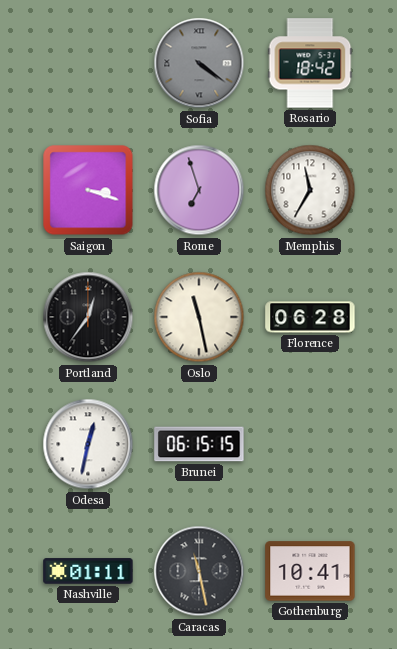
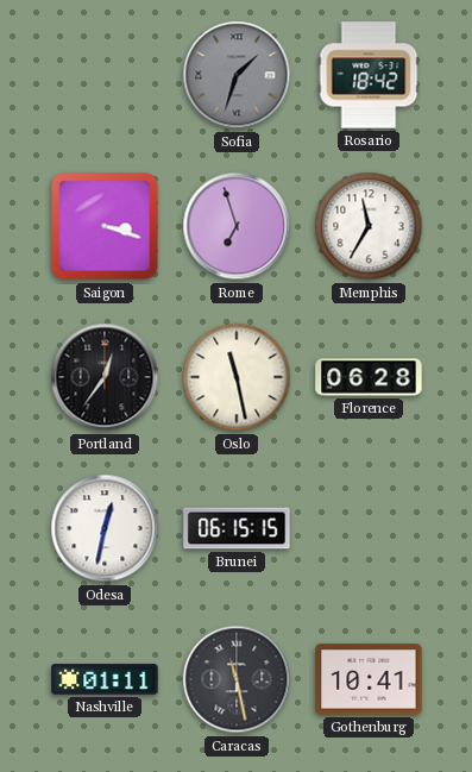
Sofia: 4:21 -> 1:33
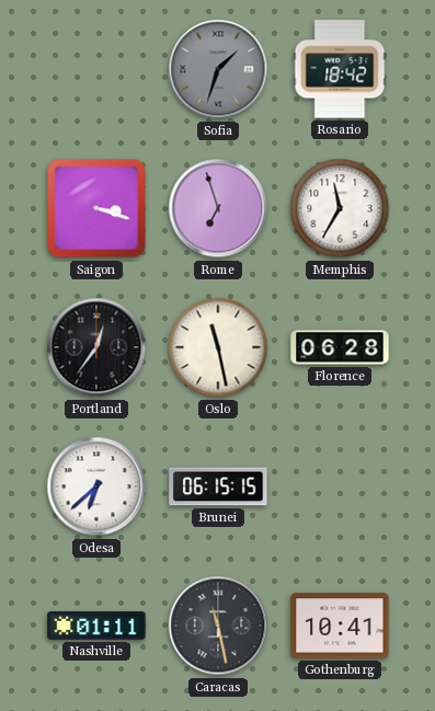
Odesa: 12:32 -> 6:38
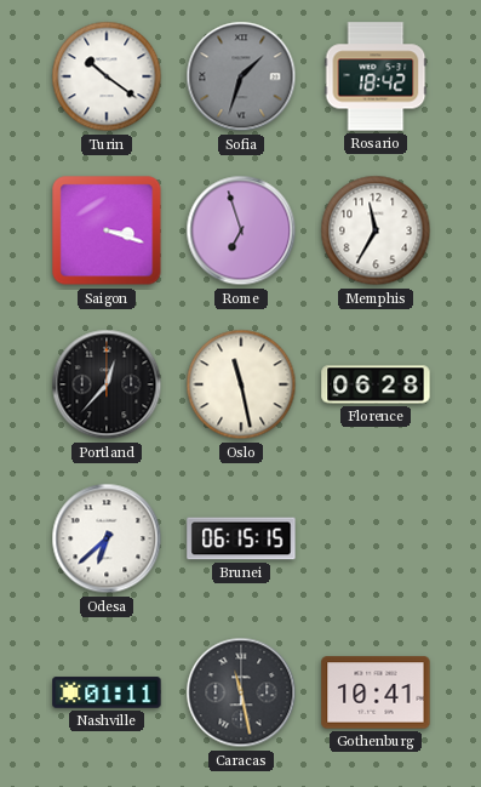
Turin: none -> 10:21
Portland: 12:36 -> 12:37
